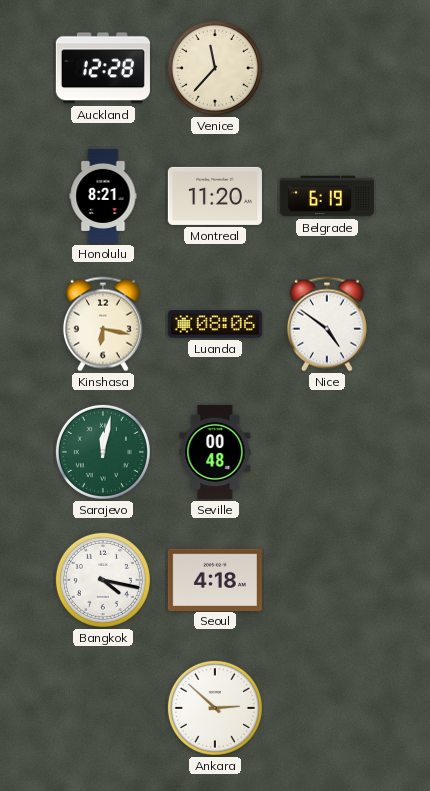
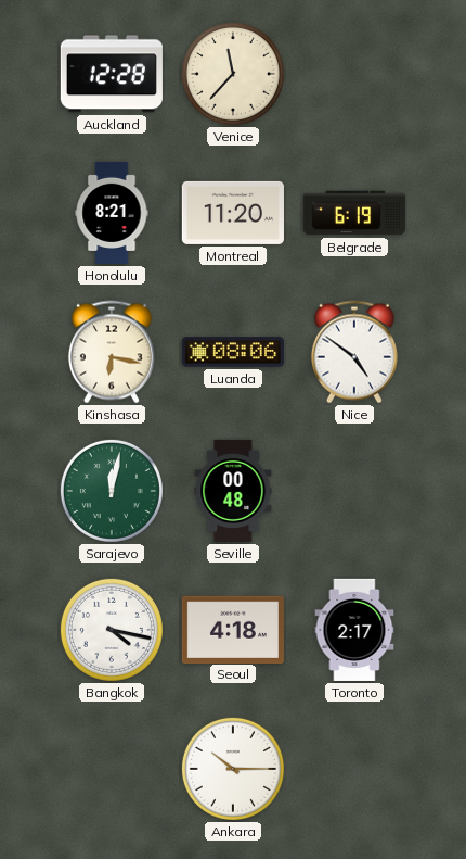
Toronto: none -> 2:17
Ankara: 2:52 -> 10:15
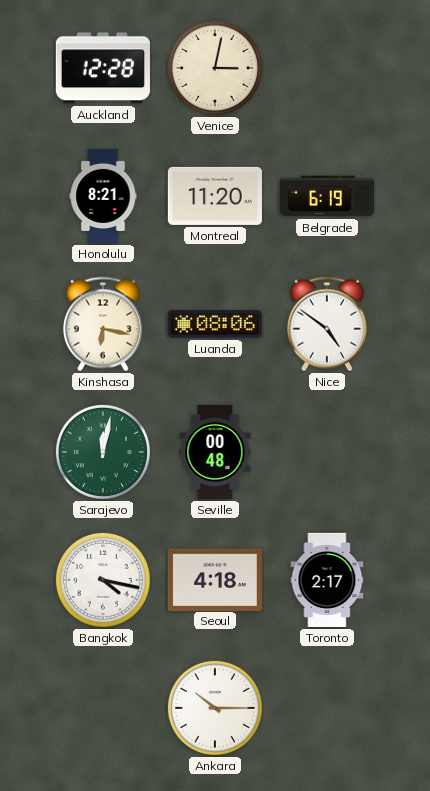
Venice: 11:37 -> 3:02
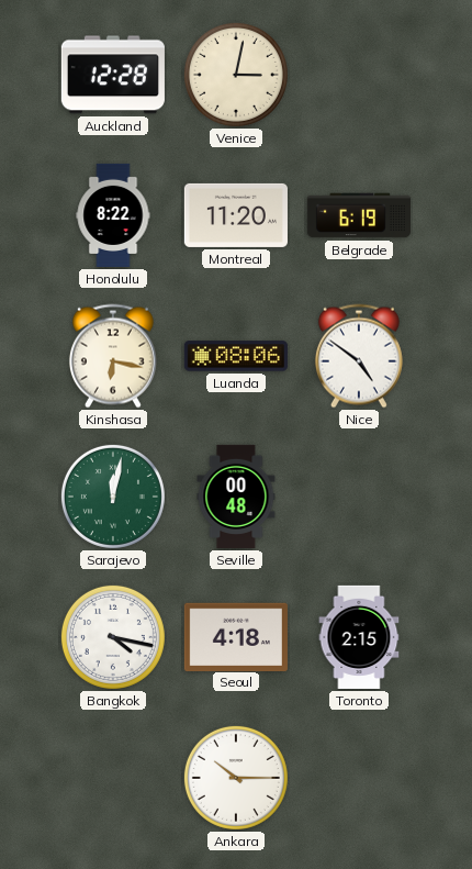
Honolulu: 8:21 -> 8:22
Toronto: 2:17 -> 2:15
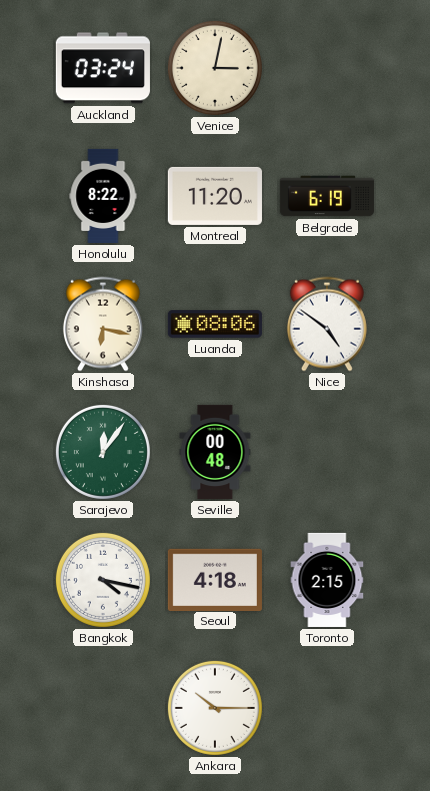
Auckland: 12:28 -> 03:24
Sarajevo: 12:02 -> 12:06
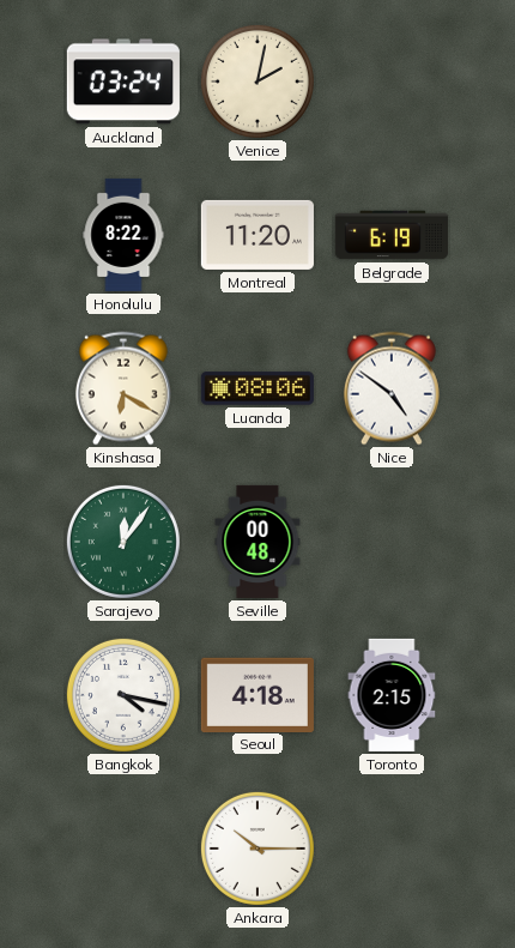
Venice: 3:02 -> 2:02
Kinshasa: 6:17 -> 6:20
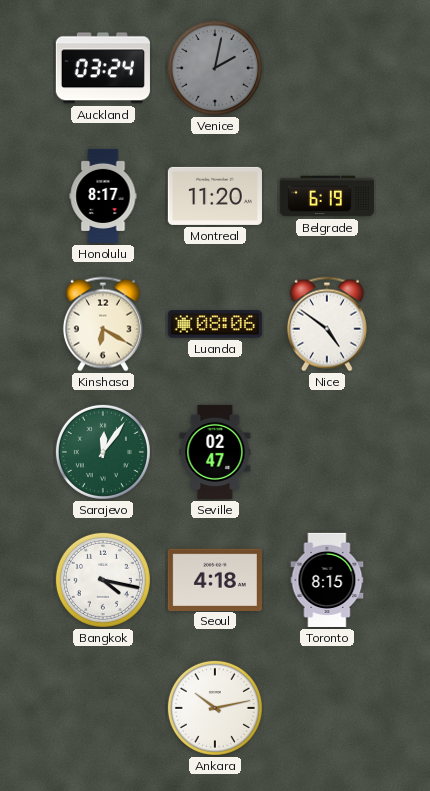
Venice dial: cream -> grey
Honolulu: 8:22 -> 8:17
Seville: 00:48 -> 02:47
Toronto: 2:15 -> 8:15
Ankara: 10:15 -> 10:13
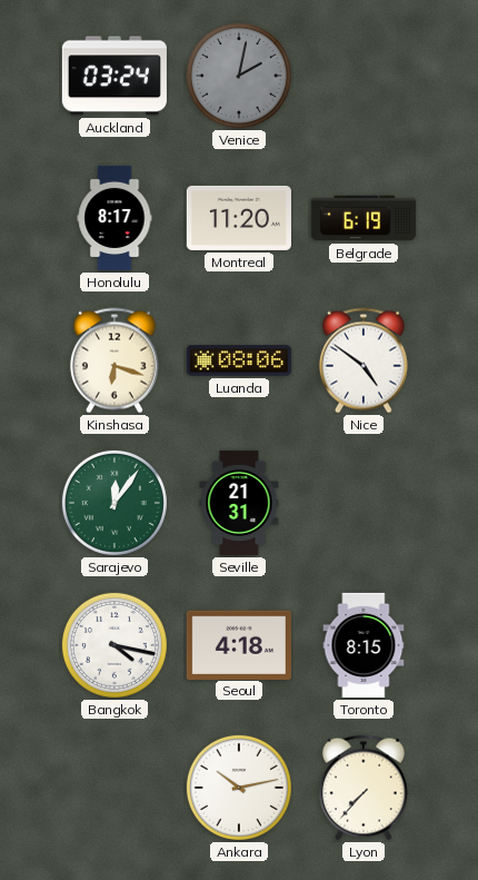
Kinshasa: 6:20 -> 6:18
Seville: 02:47 -> 21:31
Lyon: none -> 7:37
